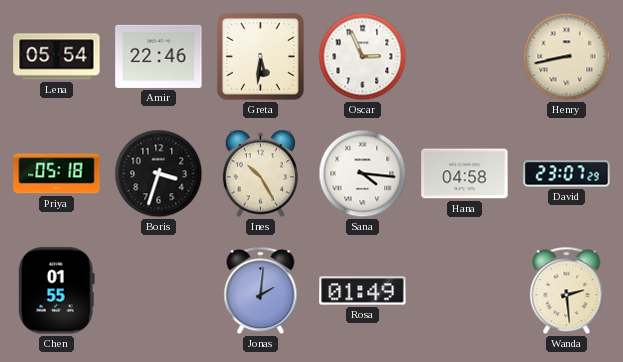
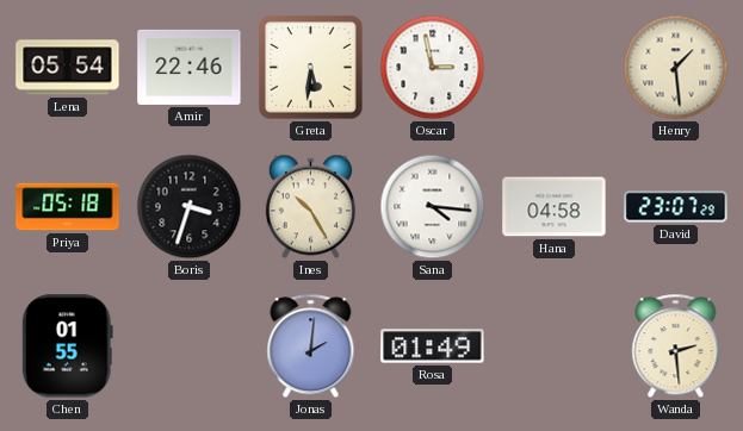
Oscar: 2:56 -> 2:58
Henry: 8:43 -> 1:29
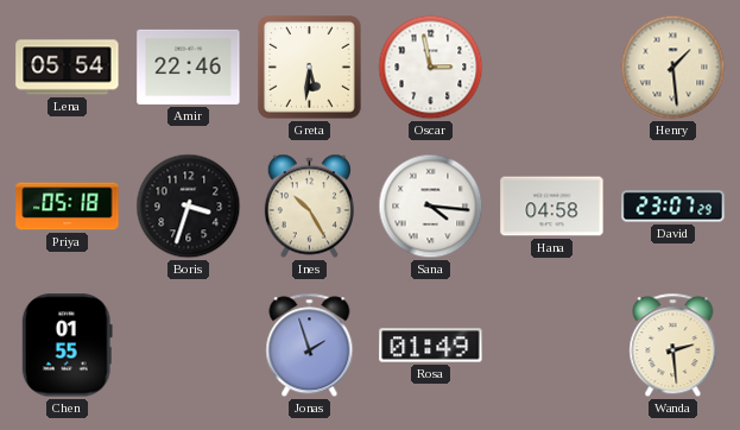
Jonas: 2:01 -> 1:57
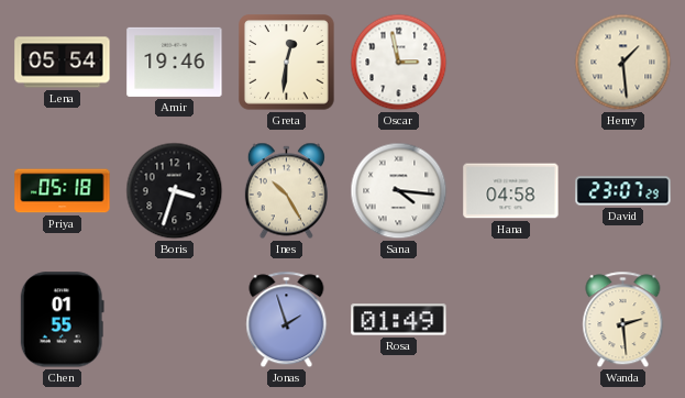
Amir: 22:46 -> 19:46
Greta: 5:31 -> 12:31
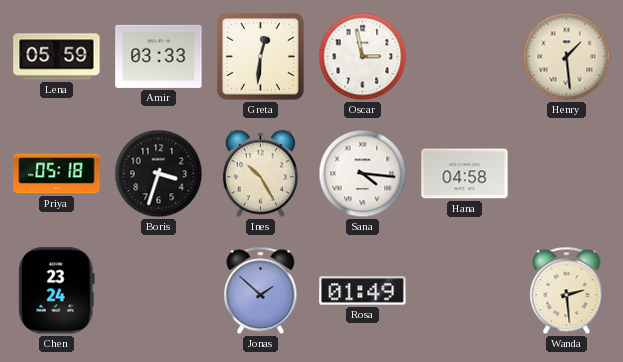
Lena: 05:54 -> 05:59
Amir: 19:46 -> 03:33
David: 23:07 -> none
Chen: 01:55 -> 23:24
Jonas: 1:57 -> 1:52
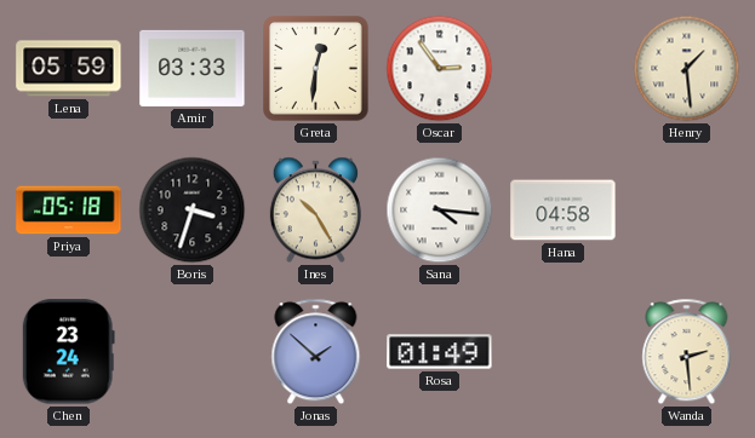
Oscar: 2:58 -> 2:54
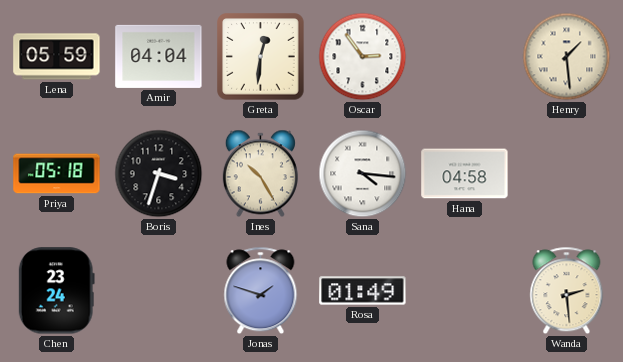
Amir: 03:33 -> 04:04
Jonas: 1:52 -> 1:48
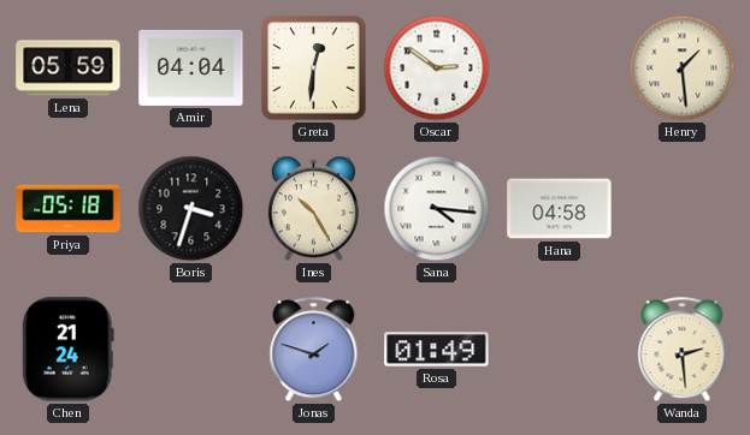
Oscar: 2:54 -> 2:51
Chen: 23:24 -> 21:24
